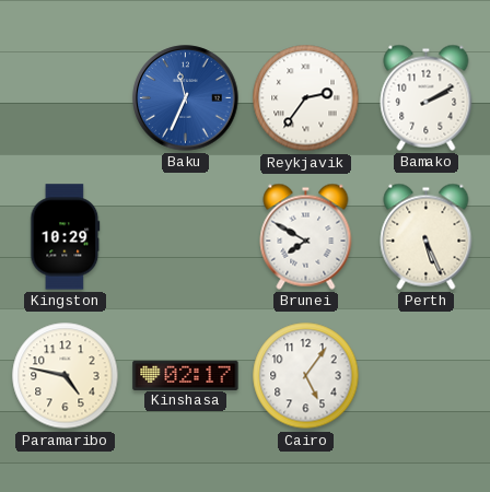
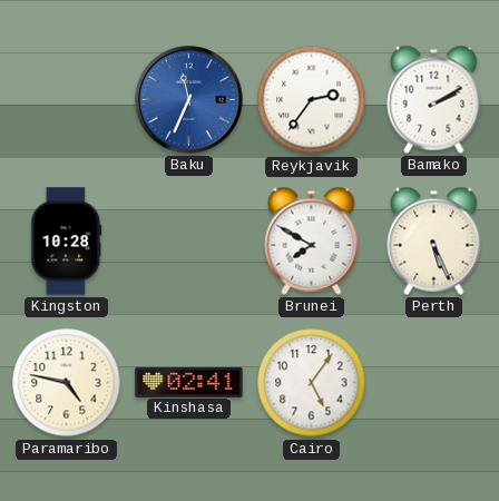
Kingston: 10:29 -> 10:28
Kinshasa: 02:17 -> 02:41
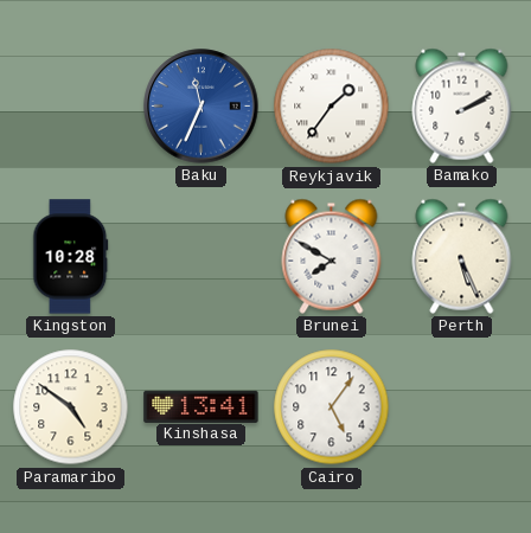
Reykjavik: 2:36 -> 1:36
Paramaribo: 4:47 -> 4:51
Kinshasa: 02:41 -> 13:41
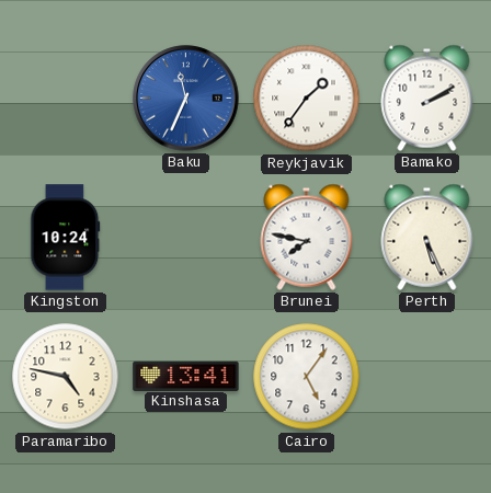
Kingston: 10:28 -> 10:24
Brunei: 7:50 -> 7:47
Paramaribo: 4:51 -> 4:47
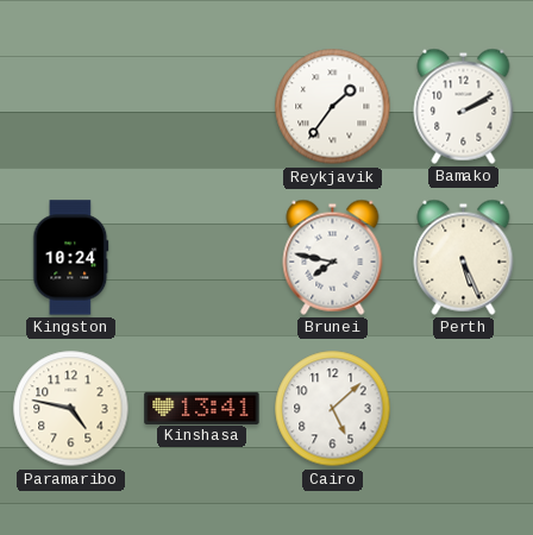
Baku: 11:34 -> none
Cairo: 5:06 -> 5:08
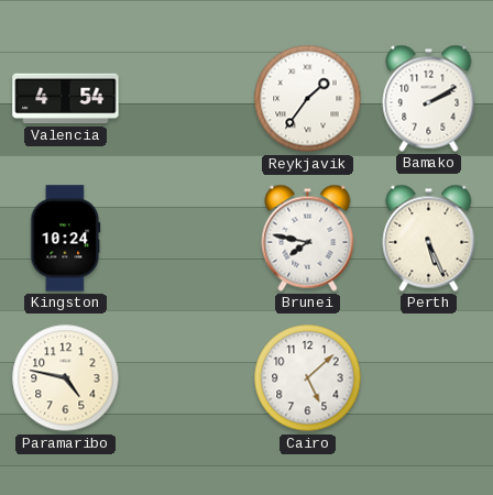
Valencia: none -> 4:54
Kinshasa: 13:41 -> none
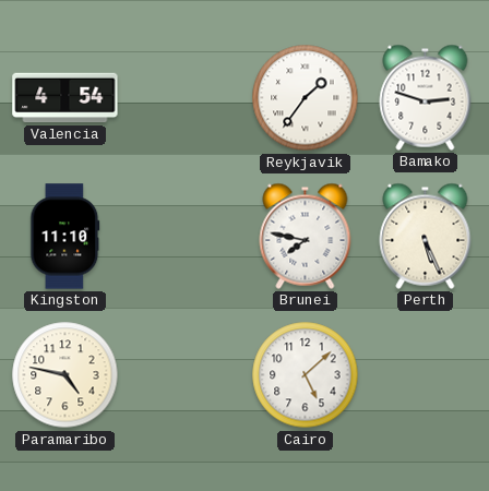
Bamako: 2:10 -> 2:48
Kingston: 10:24 -> 11:10
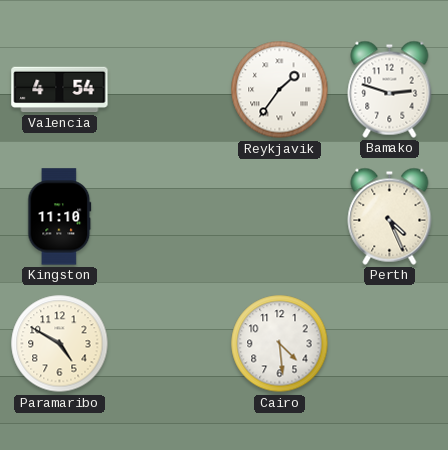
Brunei: 7:47 -> none
Perth: 5:26 -> 4:26
Paramaribo: 4:47 -> 4:50
Cairo: 5:08 -> 4:29
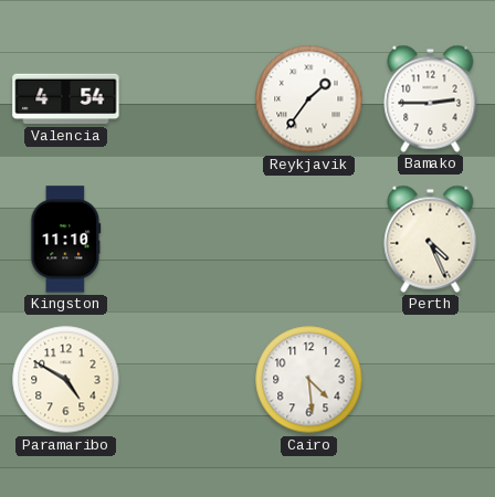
Bamako: 2:48 -> 2:45
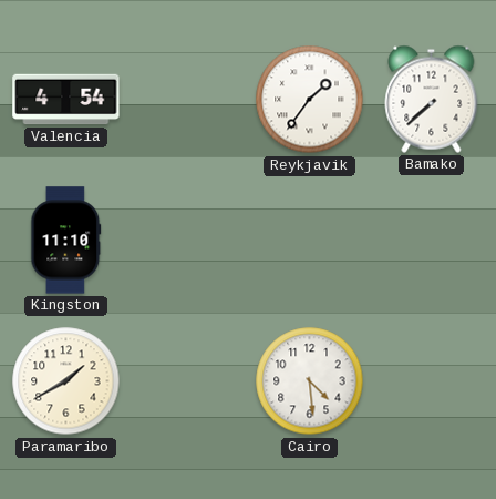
Bamako: 2:45 -> 7:38
Perth: 4:26 -> none
Paramaribo: 4:50 -> 1:40
